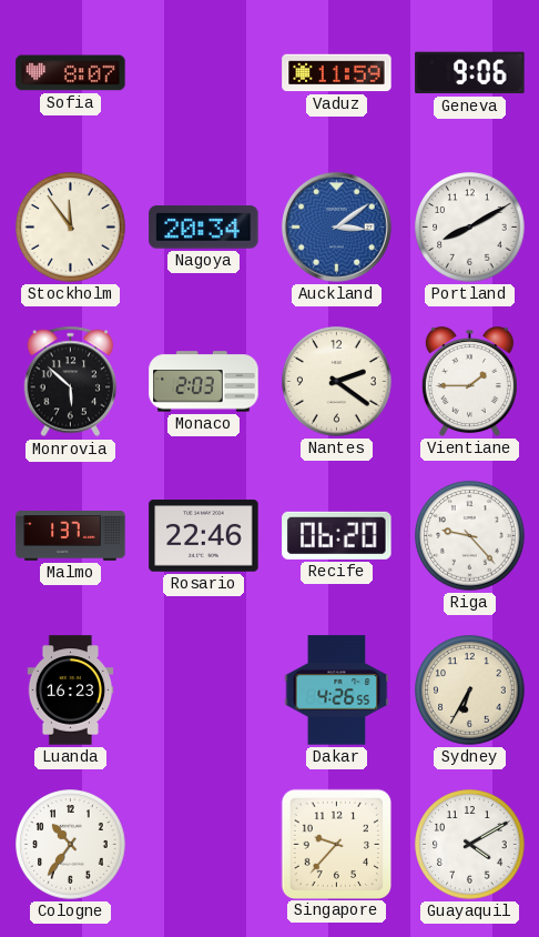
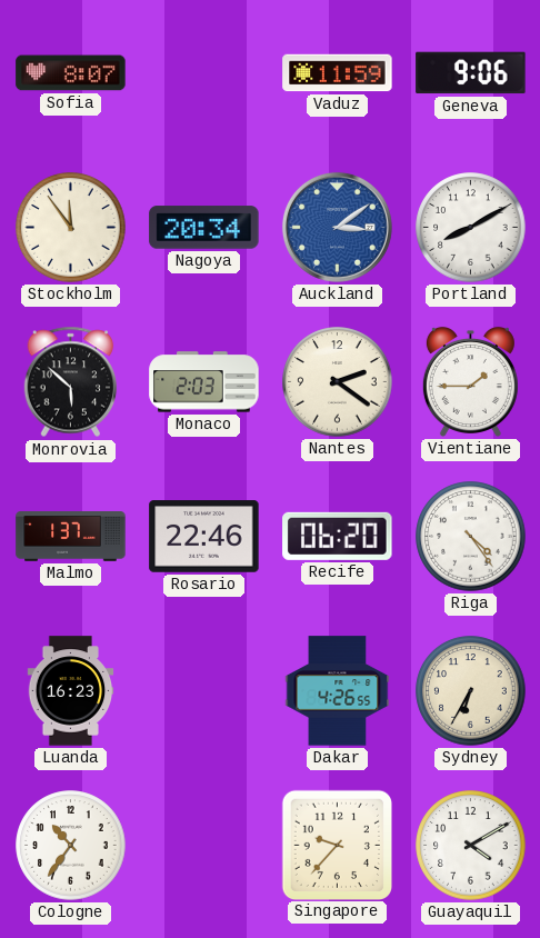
Riga: 9:23 -> 4:24
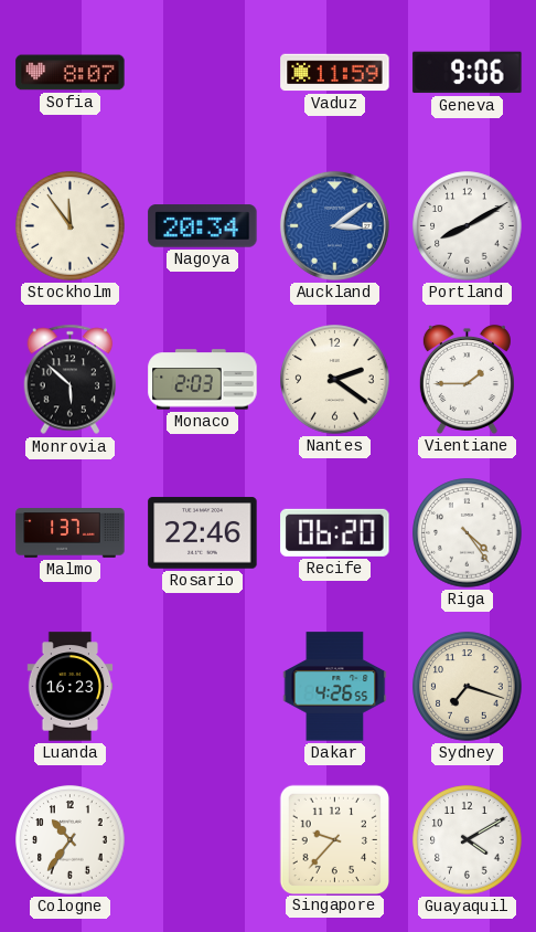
Sydney: 6:35 -> 7:18
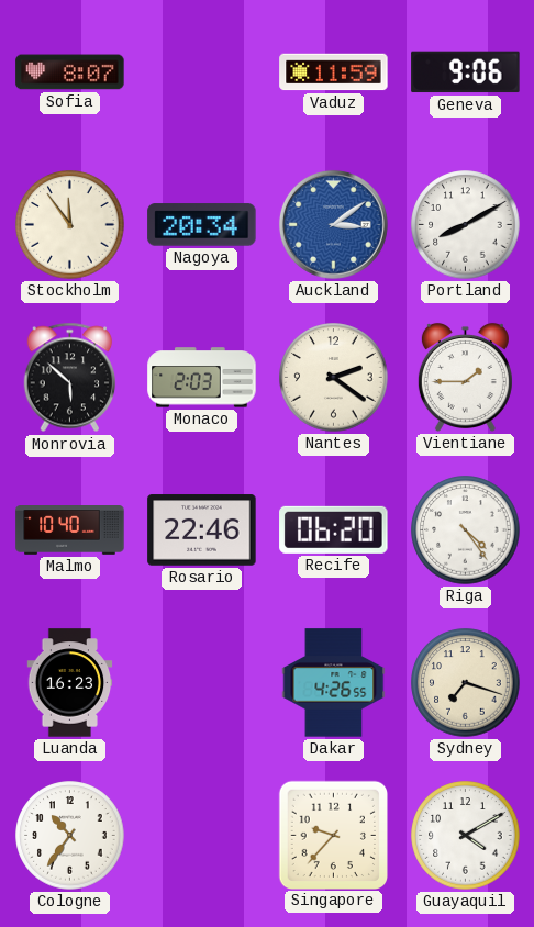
Malmo: 1:37 -> 10:40
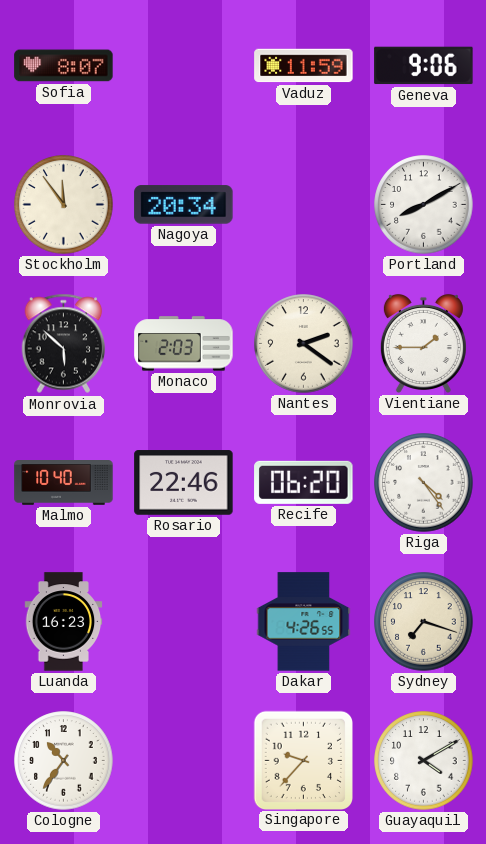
Auckland: 3:09 -> none
